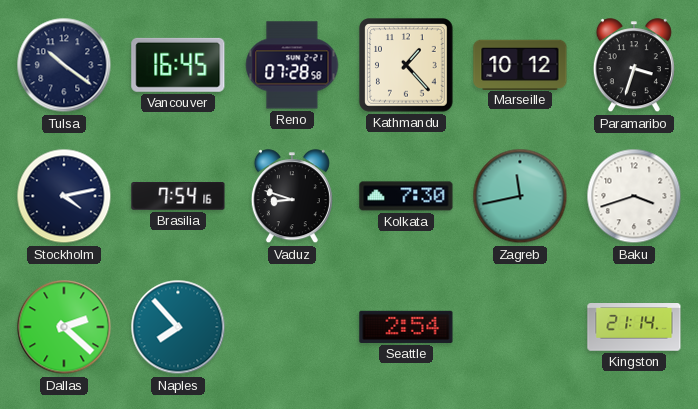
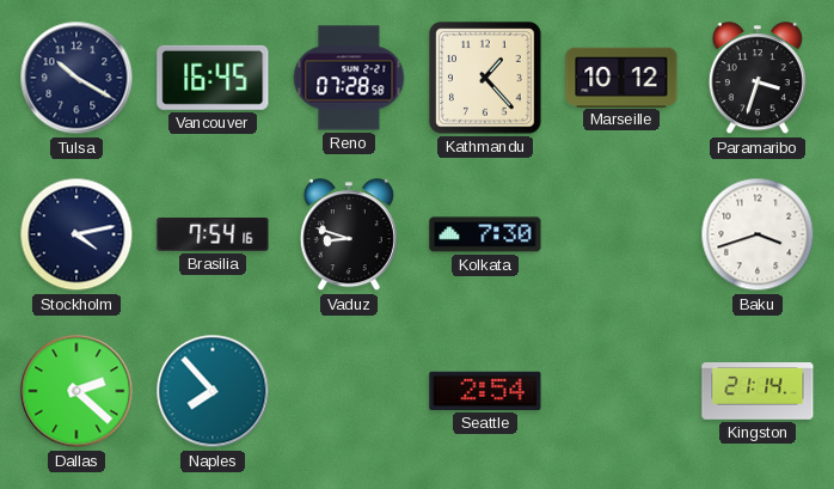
Tulsa: 10:21 -> 10:20
Zagreb: 11:43 -> none
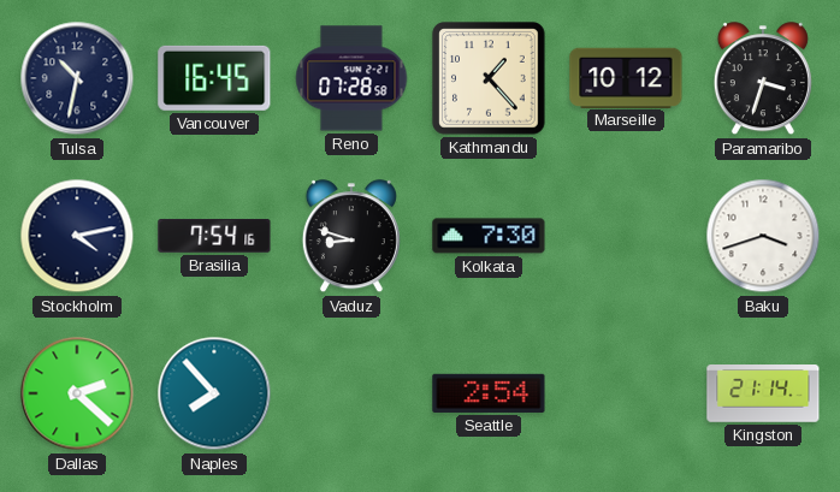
Tulsa: 10:20 -> 10:32
